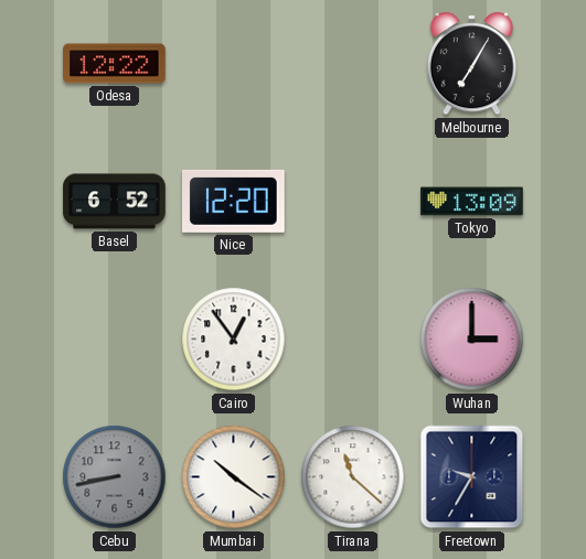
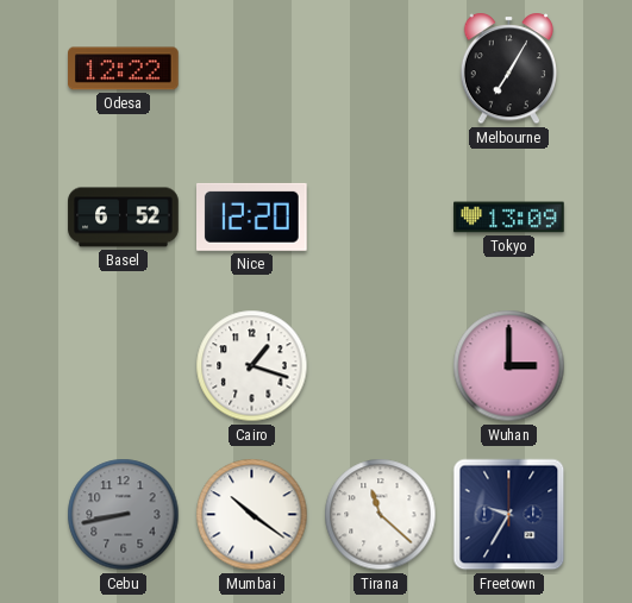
Cairo: 12:54 -> 1:18
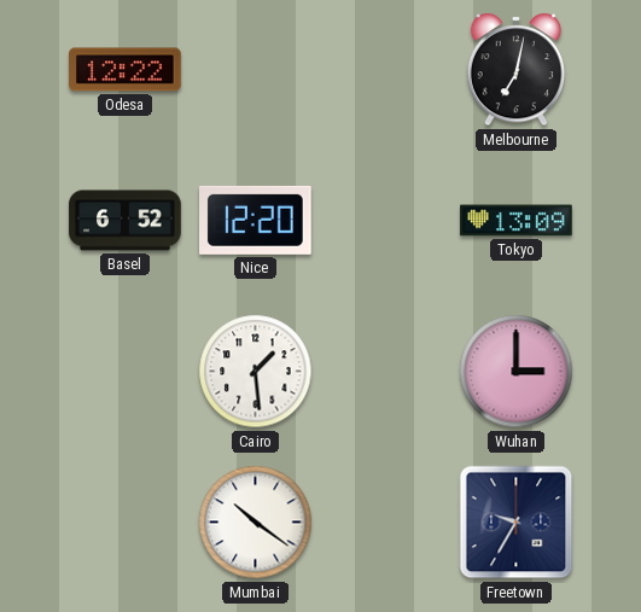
Melbourne: 7:05 -> 7:02
Cairo: 1:18 -> 1:29
Cebu: 8:43 -> none
Tirana: 11:22 -> none
